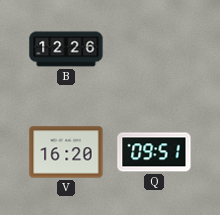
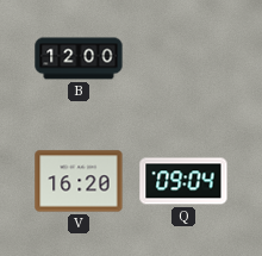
B: 12:26 -> 12:00
Q: 09:51 -> 09:04
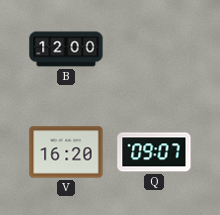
Q: 09:04 -> 09:07
